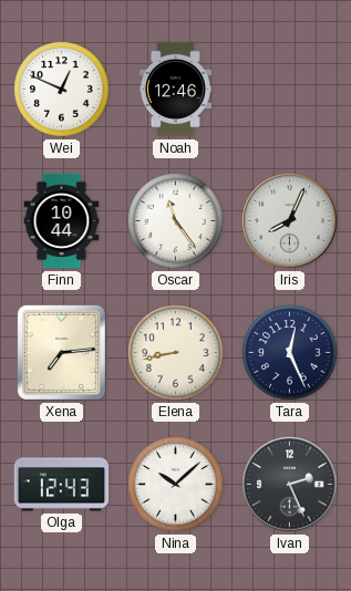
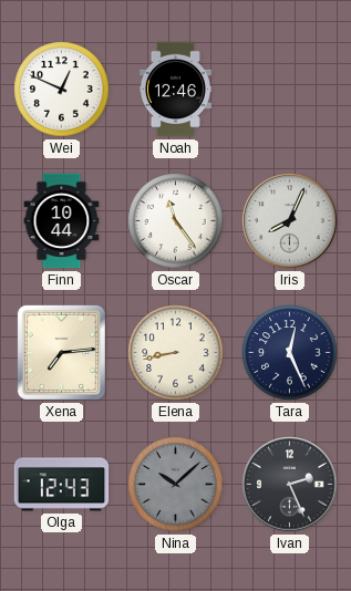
Nina dial: white -> grey
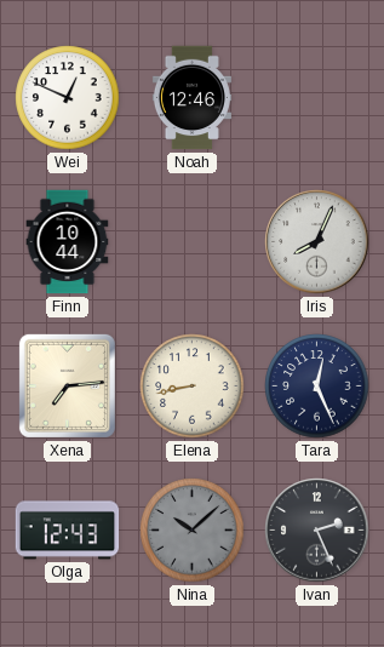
Oscar: 11:24 -> none
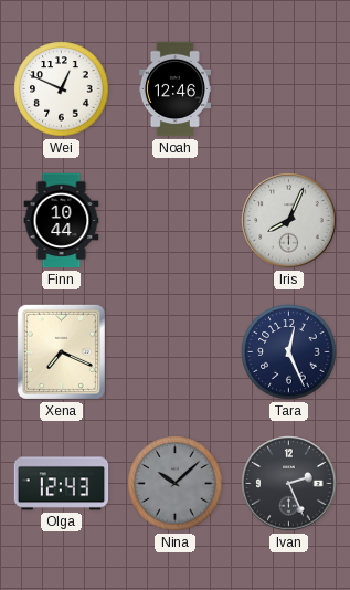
Xena: 7:14 -> 7:19
Elena: 8:43 -> none
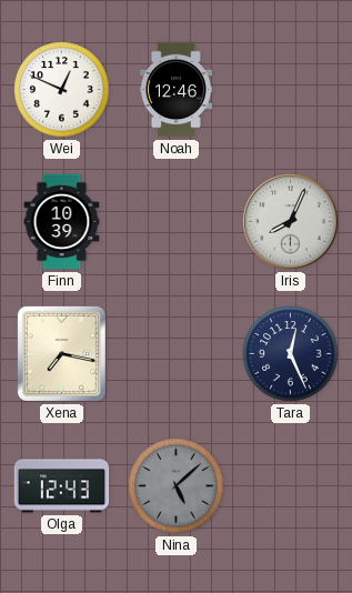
Finn: 10:44 -> 10:39
Xena: 7:19 -> 7:17
Nina: 10:08 -> 5:08
Ivan: 2:26 -> none
